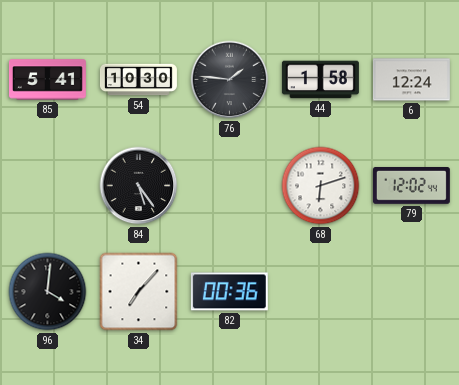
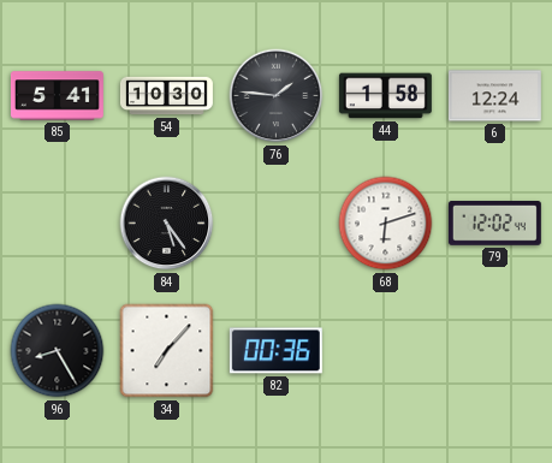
96: 4:01 -> 8:25
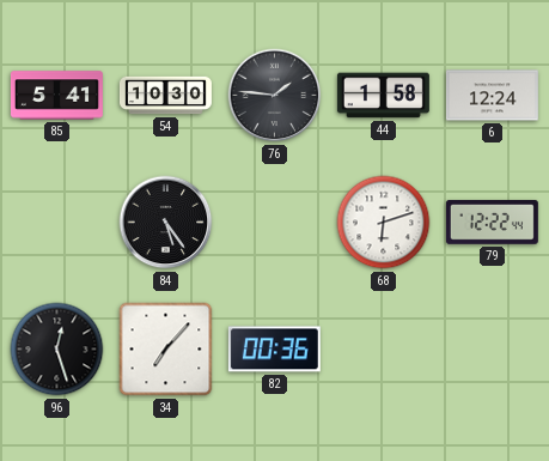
79: 12:02 -> 12:22
96: 8:25 -> 12:27
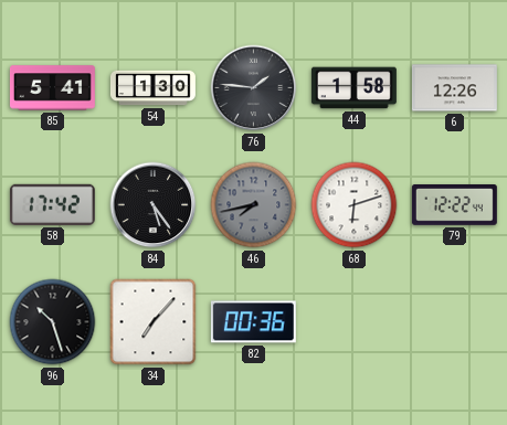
54: 10:30 -> 1:30
6: 12:24 -> 12:26
58: none -> 17:42
46: none -> 7:43
96: 12:27 -> 10:27
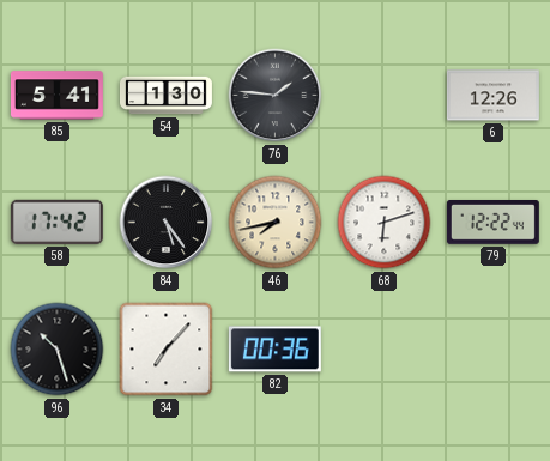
44: 1:58 -> none
46 dial: grey -> cream
